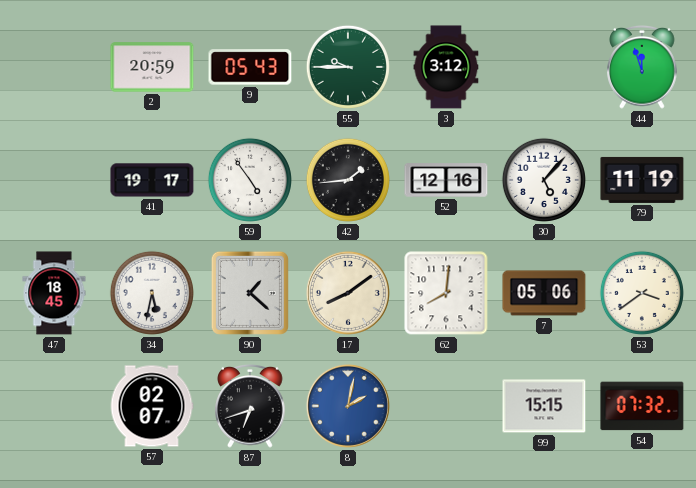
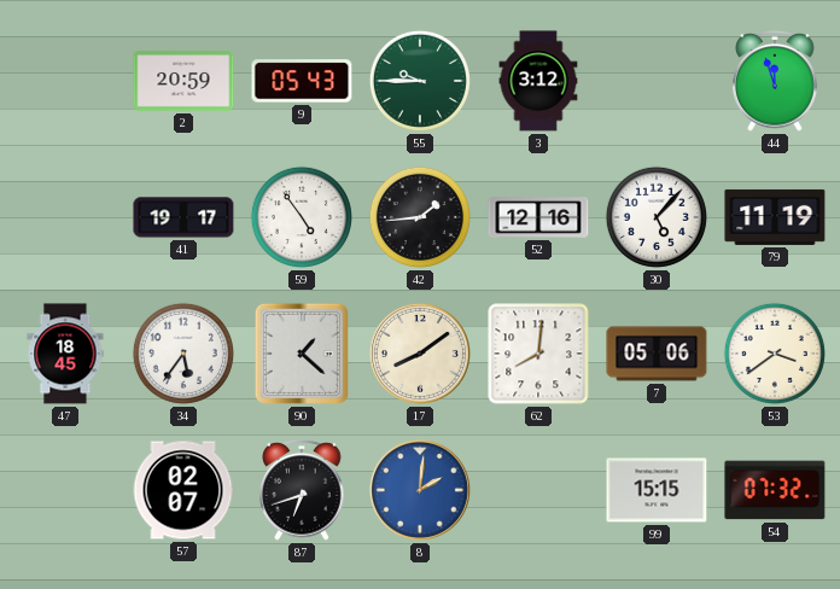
34: 5:32 -> 5:36
8: 2:02 -> 2:01
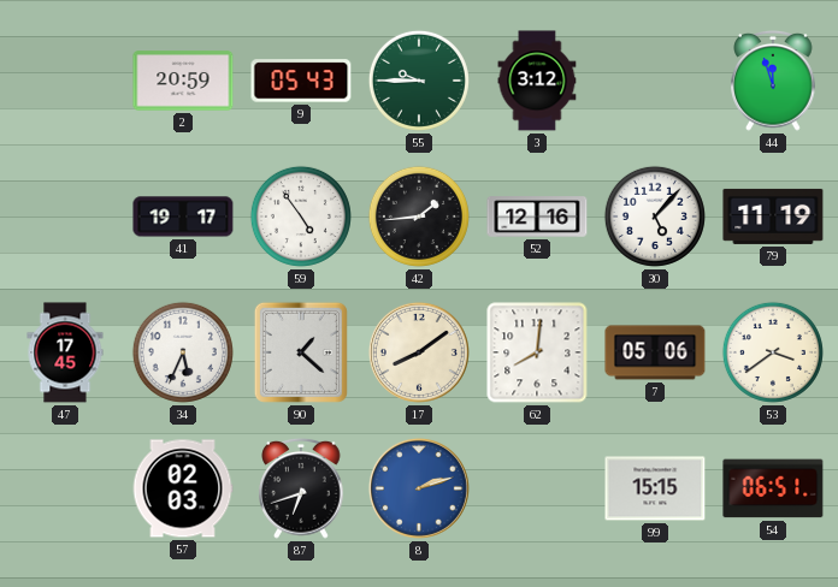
47: 18:45 -> 17:45
34: 5:36 -> 5:34
57: 02:07 -> 02:03
8: 2:01 -> 2:12
54: 07:32 -> 06:51
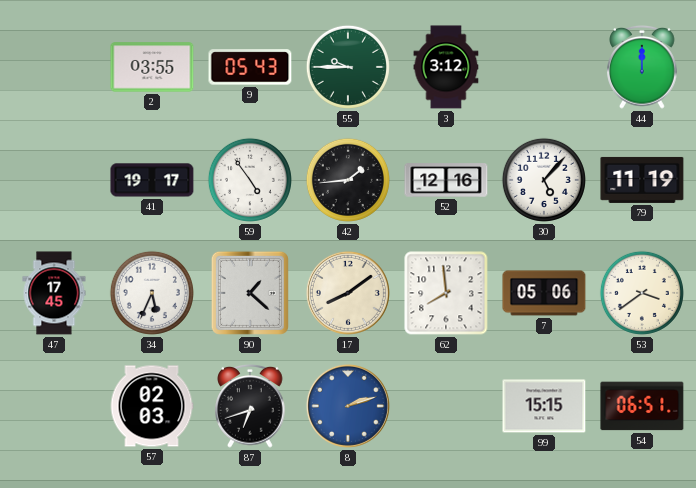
2: 20:59 -> 03:55
44: 11:57 -> 12:00
62: 8:01 -> 7:59
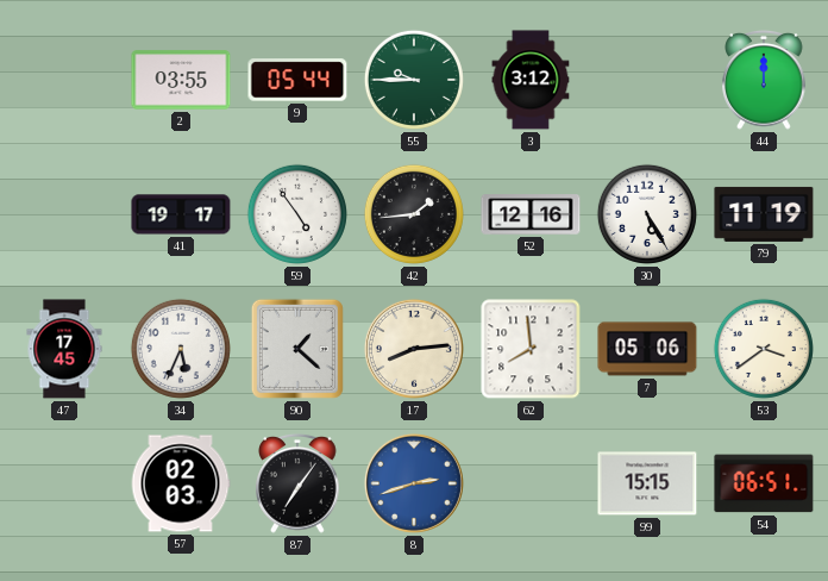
9: 05:43 -> 05:44
30: 5:07 -> 5:25
17: 8:09 -> 8:14
87: 6:42 -> 7:06
8: 2:12 -> 2:42
